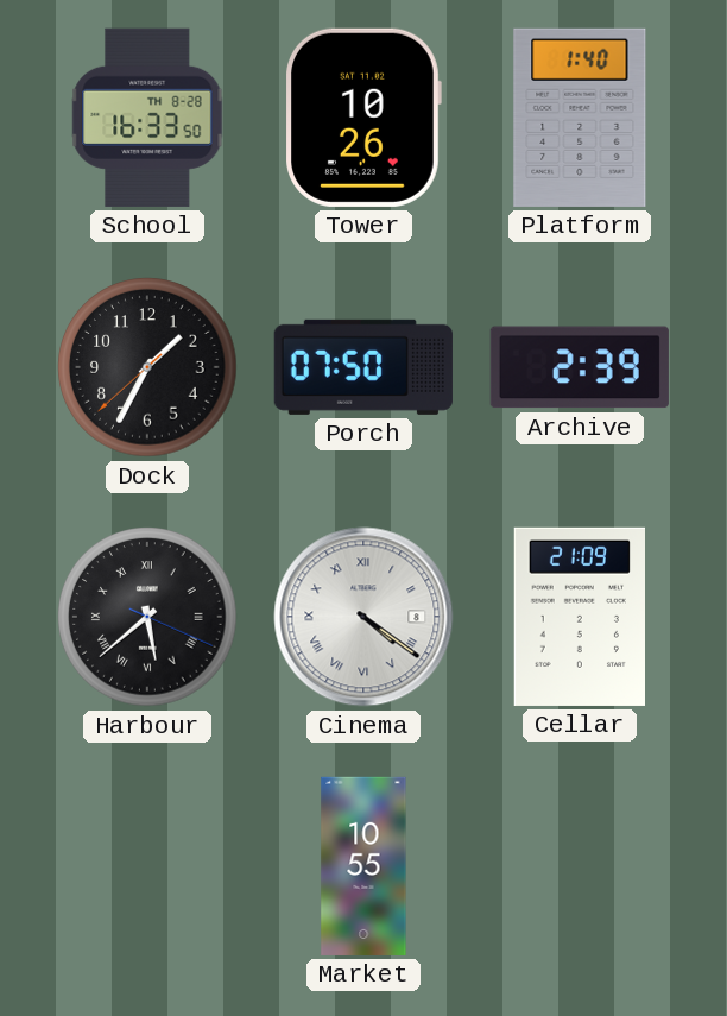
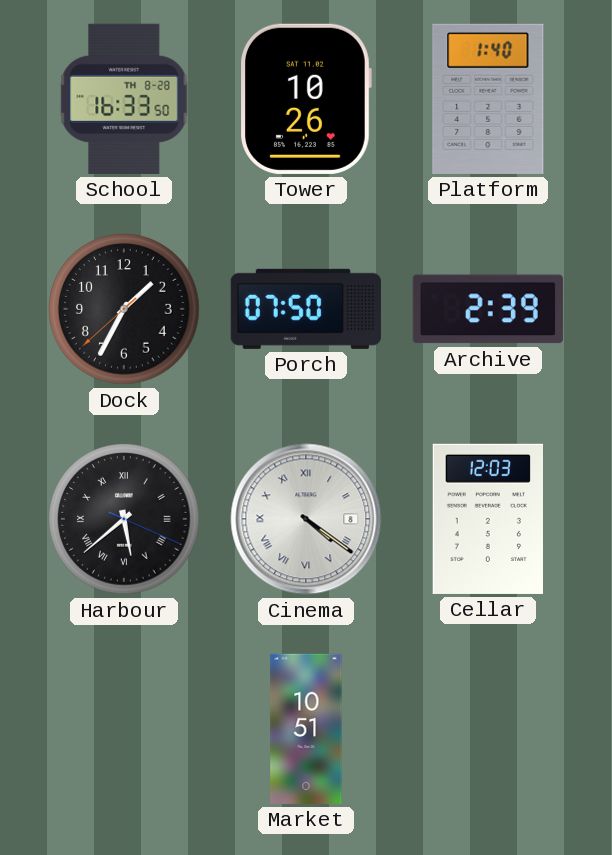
Cellar: 21:09 -> 12:03
Market: 10:55 -> 10:51
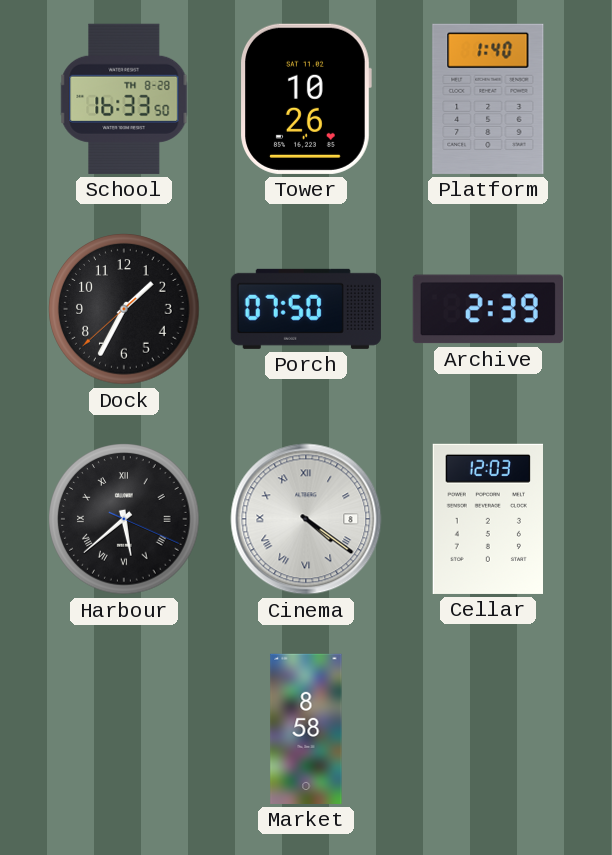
Market: 10:51 -> 8:58
